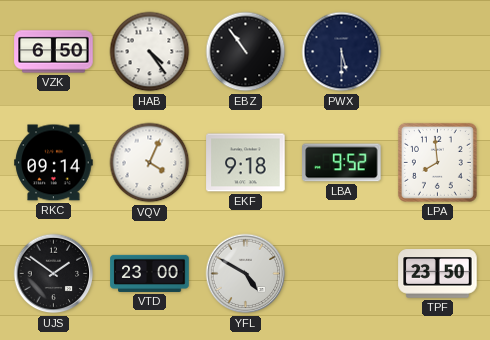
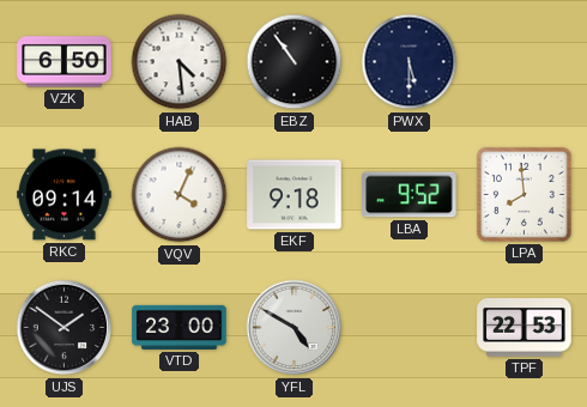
HAB: 4:24 -> 4:29
TPF: 23:50 -> 22:53
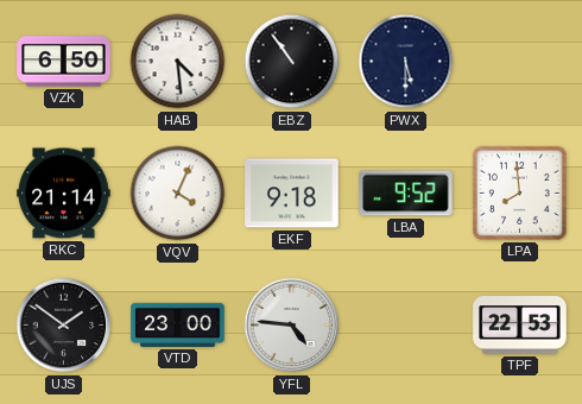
RKC: 09:14 -> 21:14
YFL: 4:50 -> 4:46
